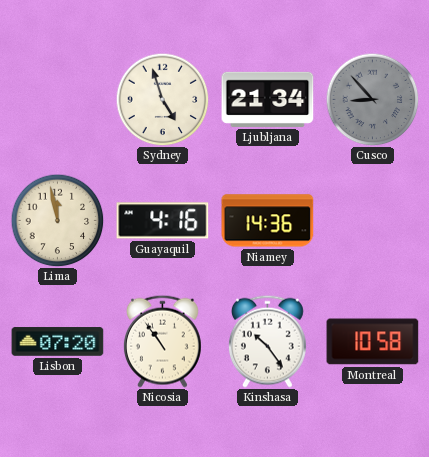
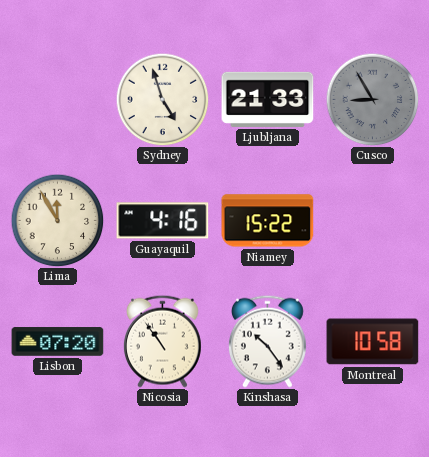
Ljubljana: 21:34 -> 21:33
Cusco: 8:53 -> 8:55
Lima: 11:58 -> 11:55
Niamey: 14:36 -> 15:22
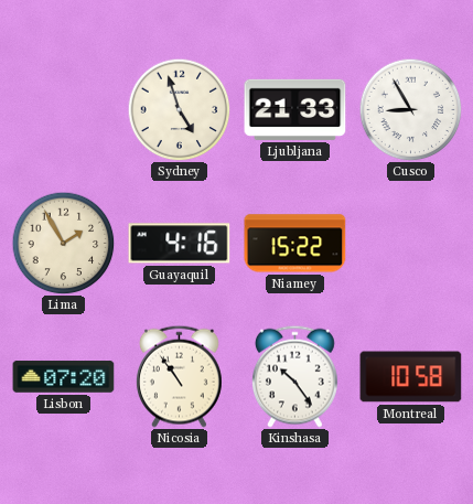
Cusco dial: grey -> white
Lima: 11:55 -> 1:55
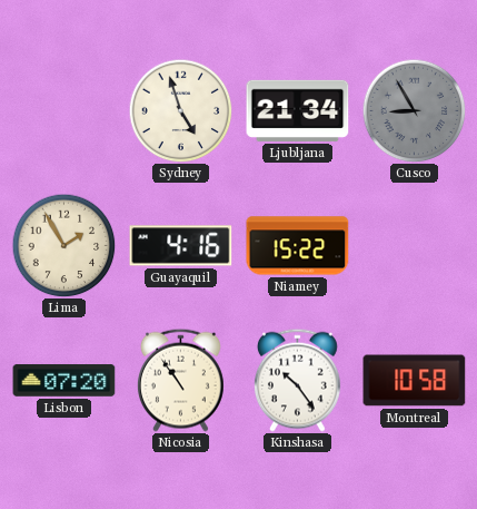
Ljubljana: 21:33 -> 21:34
Cusco dial: white -> grey
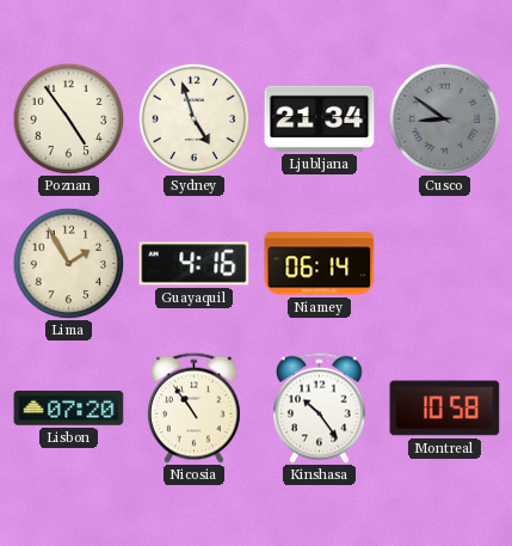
Poznan: none -> 4:54
Cusco: 8:55 -> 8:51
Niamey: 15:22 -> 06:14
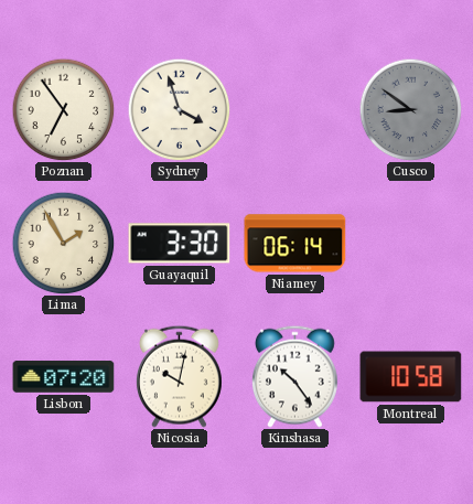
Poznan: 4:54 -> 6:54
Sydney: 4:57 -> 3:57
Ljubljana: 21:34 -> none
Guayaquil: 4:16 -> 3:30
Nicosia: 10:54 -> 10:02
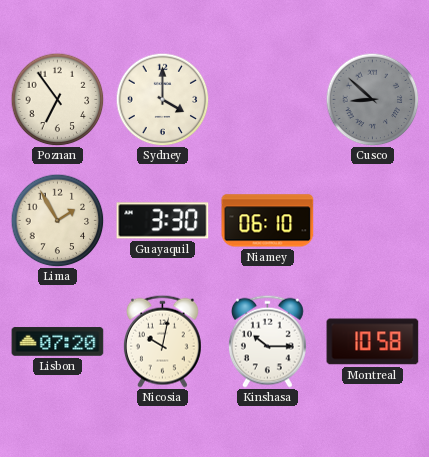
Sydney: 3:57 -> 4:00
Cusco: 8:51 -> 8:52
Niamey: 06:14 -> 06:10
Kinshasa: 10:24 -> 10:15
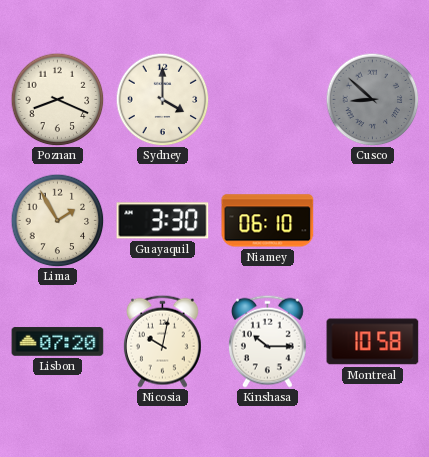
Poznan: 6:54 -> 8:19
